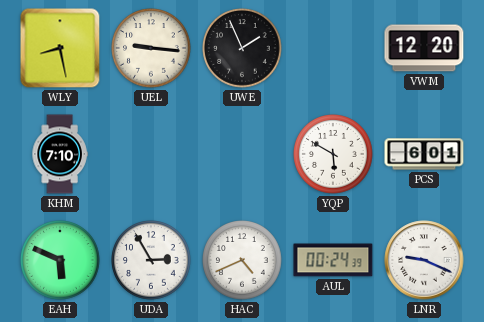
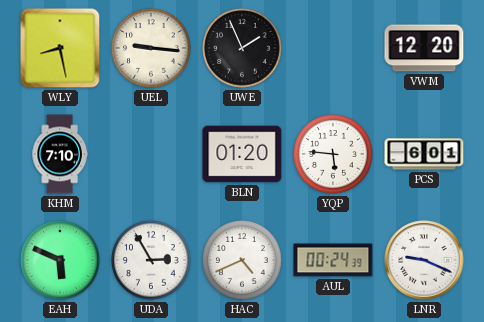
BLN: none -> 01:20
YQP: 5:50 -> 5:46
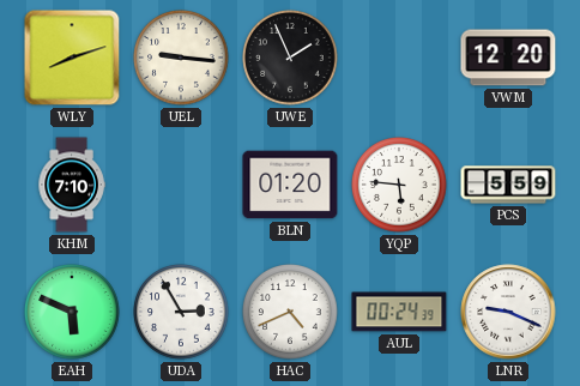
WLY: 8:28 -> 8:12
PCS: 6:01 -> 5:59
